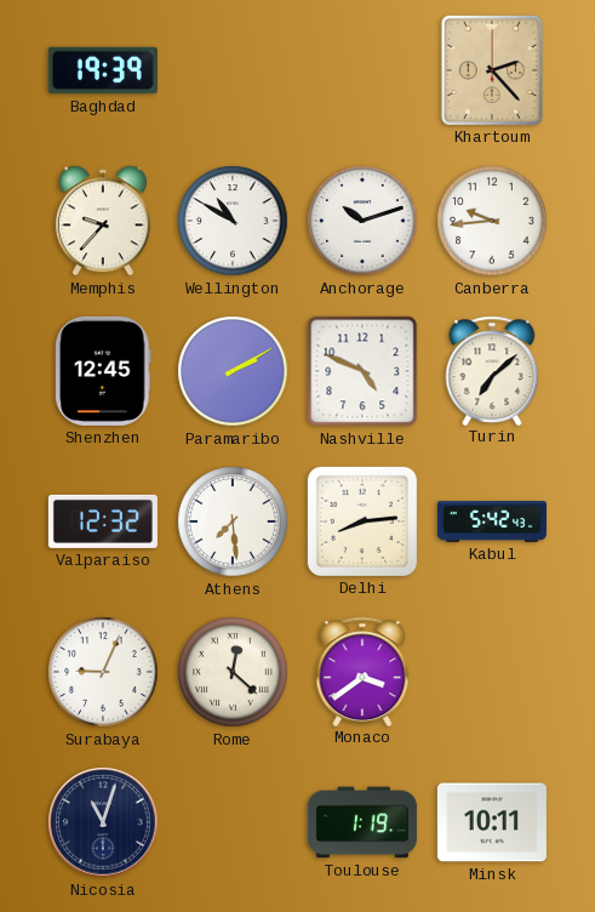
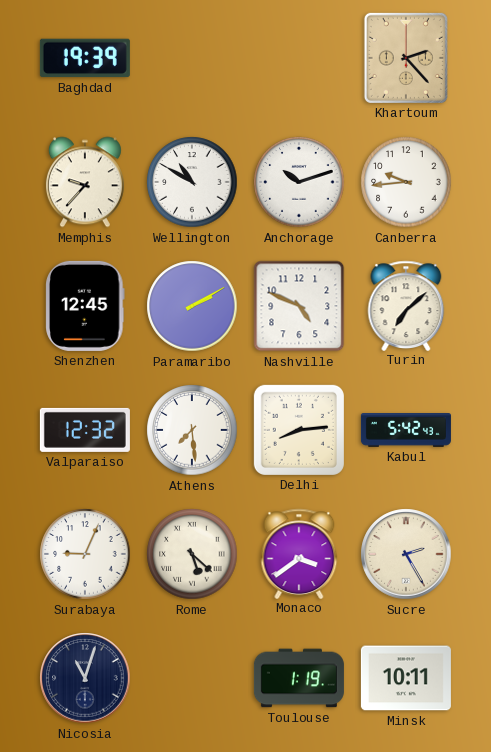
Rome: 12:22 -> 5:22
Sucre: none -> 2:25
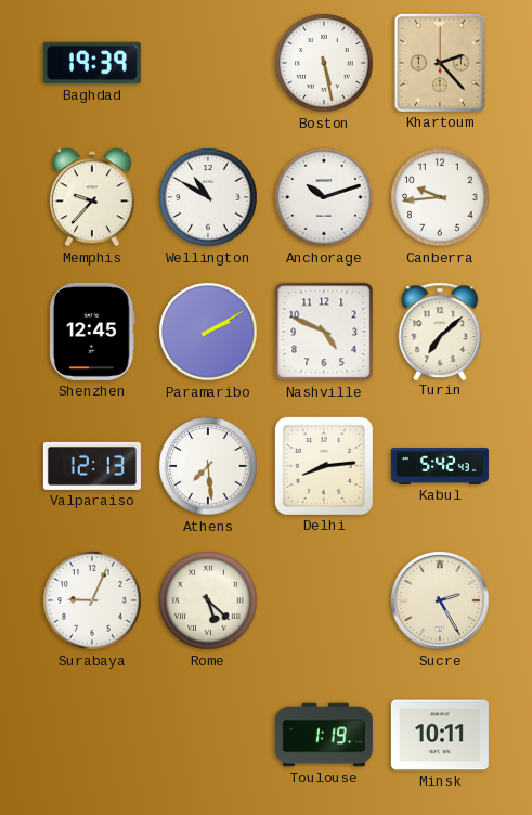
Boston: none -> 5:28
Valparaiso: 12:32 -> 12:13
Monaco: 3:39 -> none
Nicosia: 11:03 -> none
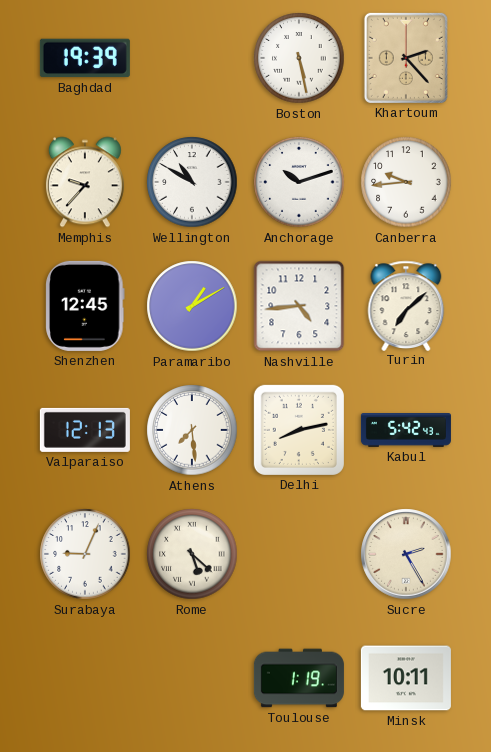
Paramaribo: 2:10 -> 1:10
Nashville: 4:49 -> 4:44
Delhi: 8:14 -> 8:13
